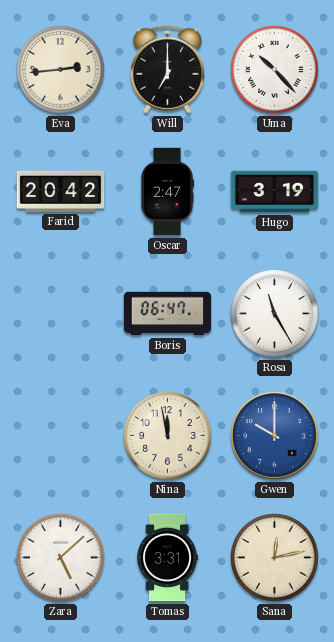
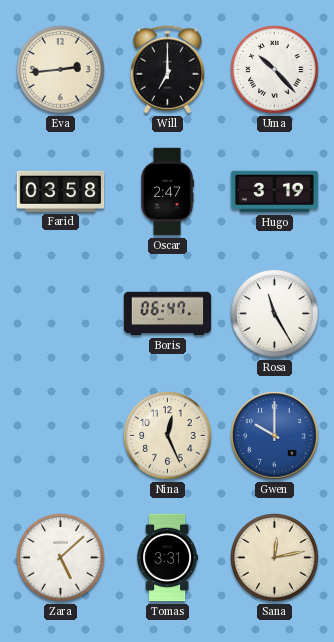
Farid: 20:42 -> 03:58
Nina: 11:58 -> 12:26
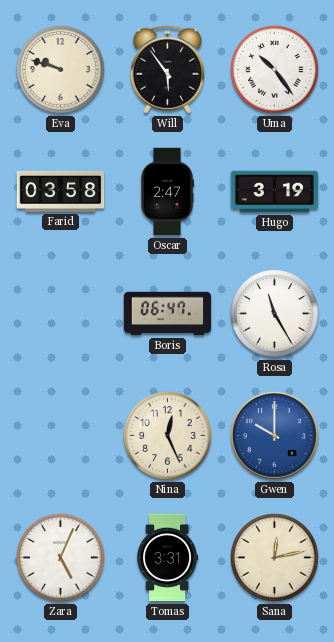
Eva: 2:44 -> 9:48
Will: 7:00 -> 5:54
Uma: 10:23 -> 10:24
Zara: 5:08 -> 5:04
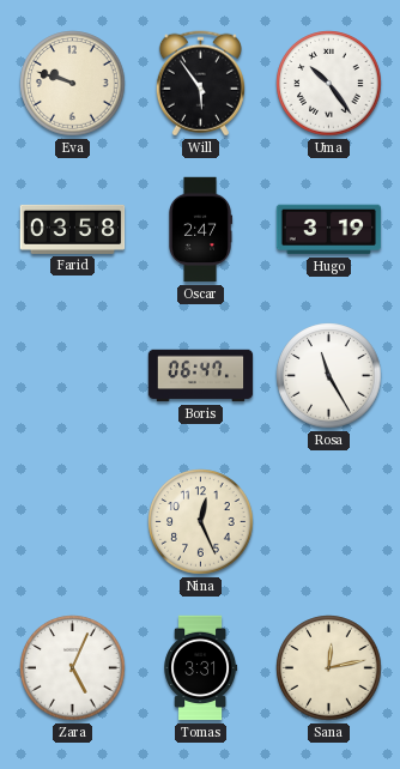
Gwen: 10:00 -> none
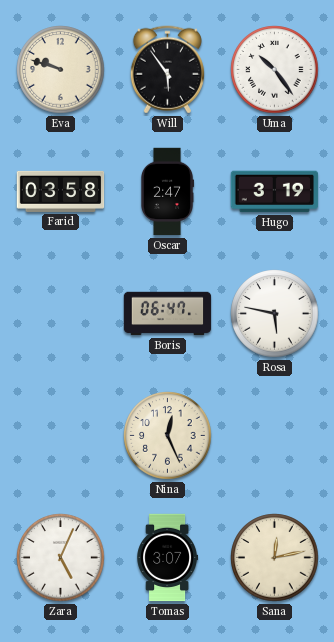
Rosa: 11:25 -> 5:47
Tomas: 3:31 -> 3:07
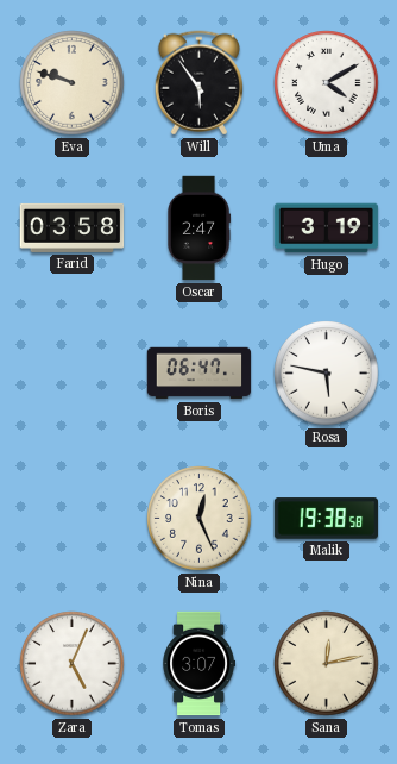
Uma: 10:24 -> 4:10
Malik: none -> 19:38
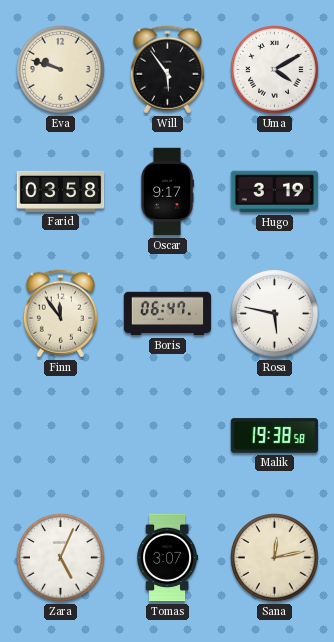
Oscar: 2:47 -> 9:17
Finn: none -> 11:54
Nina: 12:26 -> none
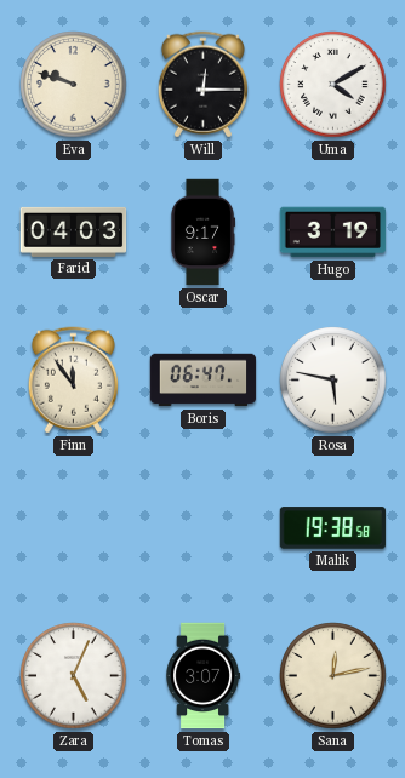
Will: 5:54 -> 12:15
Farid: 03:58 -> 04:03
